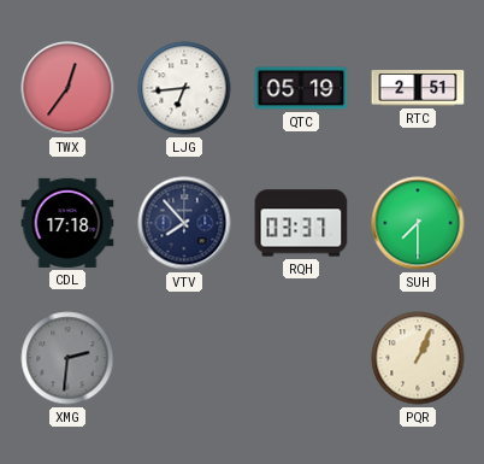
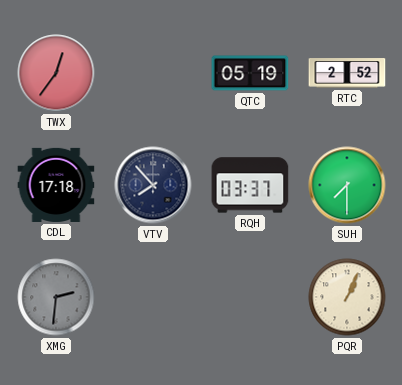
LJG: 6:44 -> none
RTC: 2:51 -> 2:52
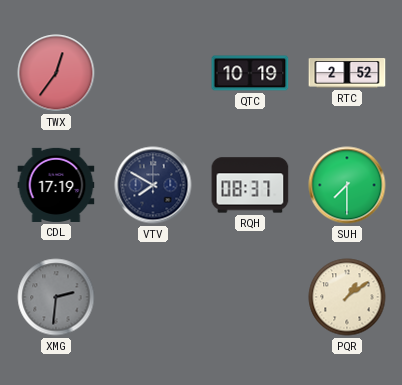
QTC: 05:19 -> 10:19
CDL: 17:18 -> 17:19
VTV: 7:53 -> 7:50
RQH: 03:37 -> 08:37
PQR: 1:04 -> 1:09
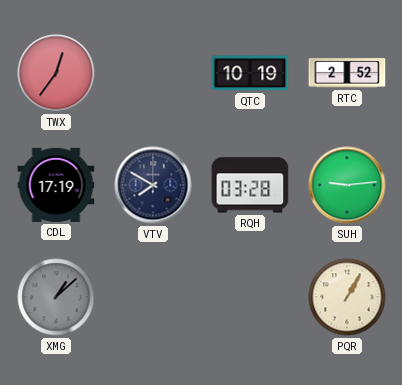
RQH: 08:37 -> 03:28
SUH: 7:30 -> 9:14
XMG: 2:31 -> 1:08
PQR: 1:09 -> 1:05
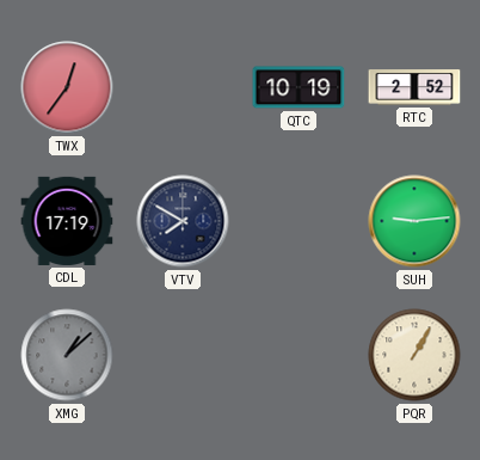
RQH: 03:28 -> none
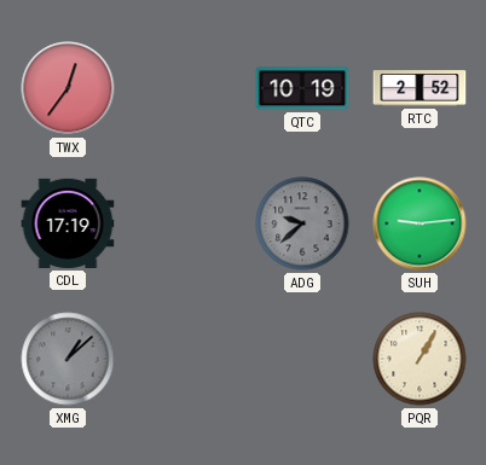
VTV: 7:50 -> none
ADG: none -> 9:38
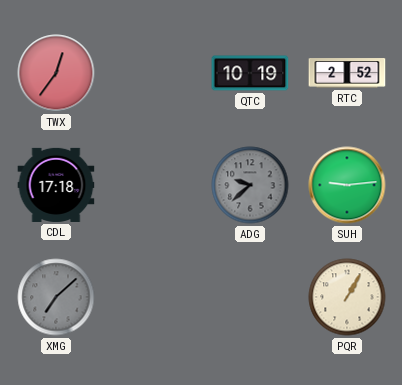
CDL: 17:19 -> 17:18
XMG: 1:08 -> 7:08
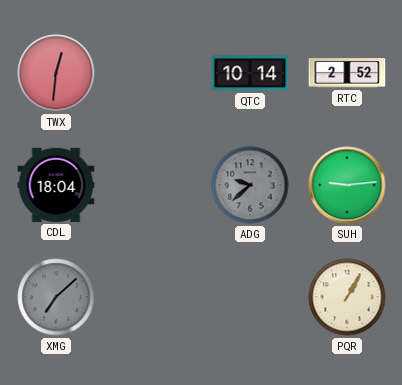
TWX: 12:36 -> 12:31
QTC: 10:19 -> 10:14
CDL: 17:18 -> 18:04
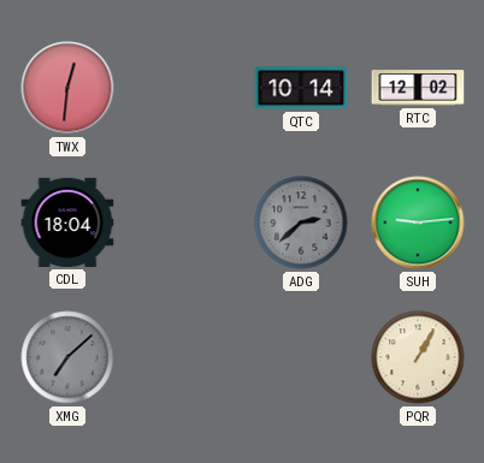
RTC: 2:52 -> 12:02
ADG: 9:38 -> 2:38
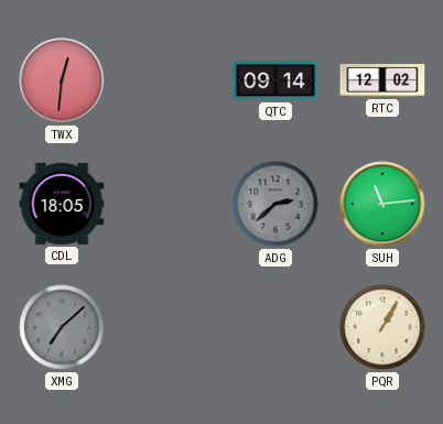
QTC: 10:14 -> 09:14
CDL: 18:04 -> 18:05
SUH: 9:14 -> 11:14
